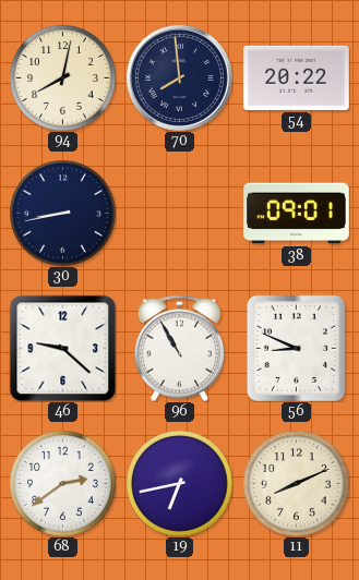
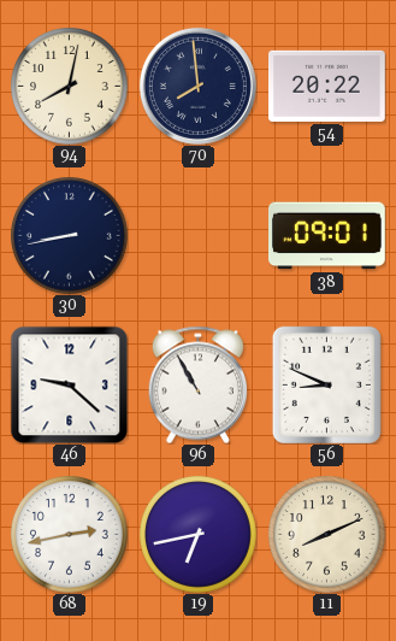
68: 2:39 -> 2:43
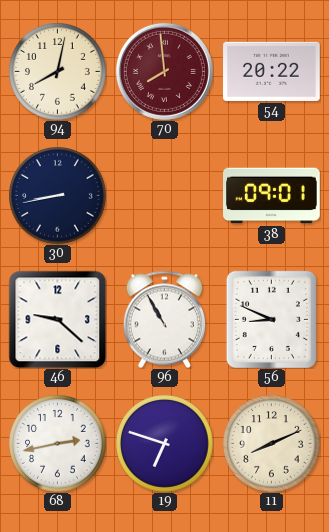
70 dial: navy -> burgundy
19: 6:43 -> 6:48
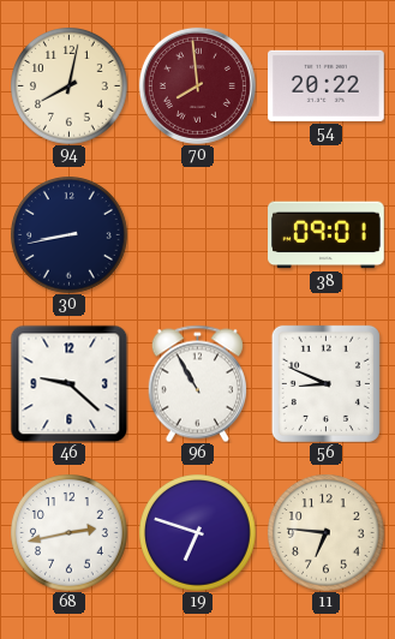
11: 8:11 -> 6:46
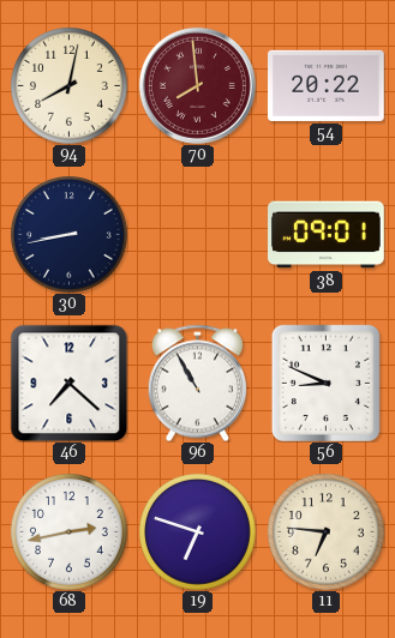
46: 9:22 -> 7:22
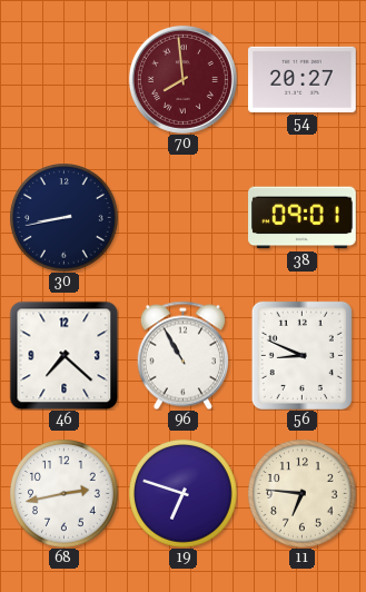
94: 8:02 -> none
54: 20:22 -> 20:27
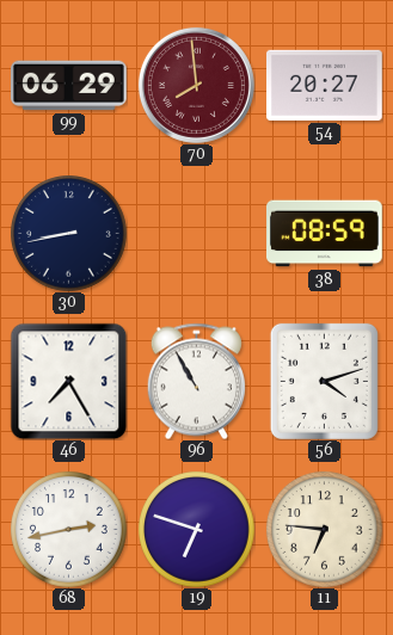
99: none -> 06:29
38: 09:01 -> 08:59
46: 7:22 -> 7:25
56: 8:49 -> 4:12
